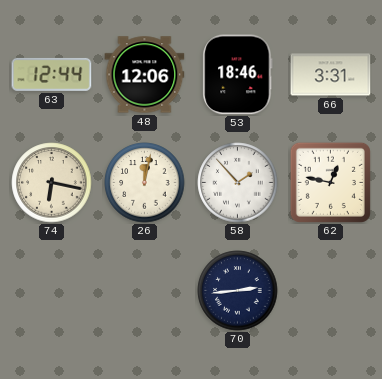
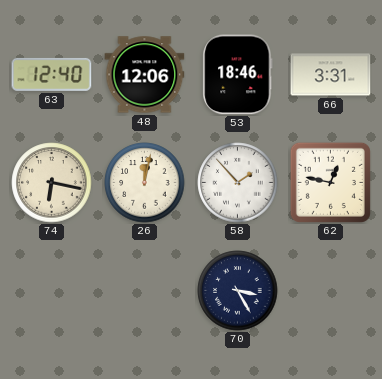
63: 12:44 -> 12:40
70: 2:44 -> 3:25
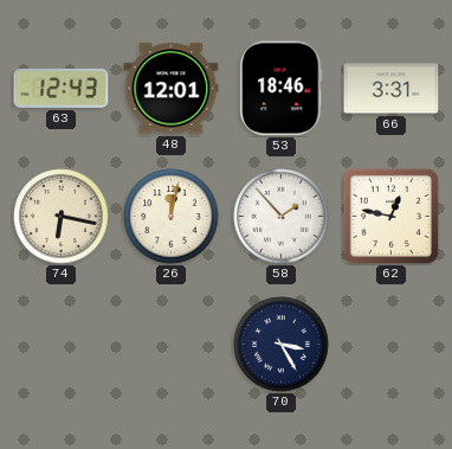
63: 12:40 -> 12:43
48: 12:06 -> 12:01
